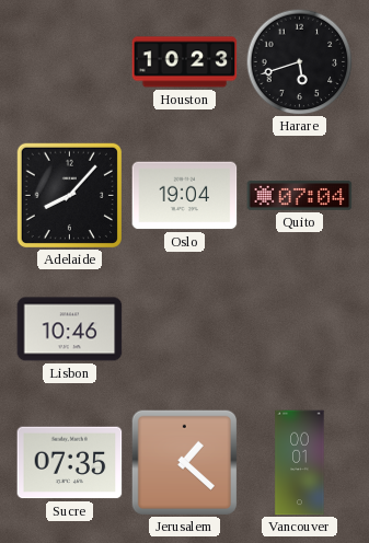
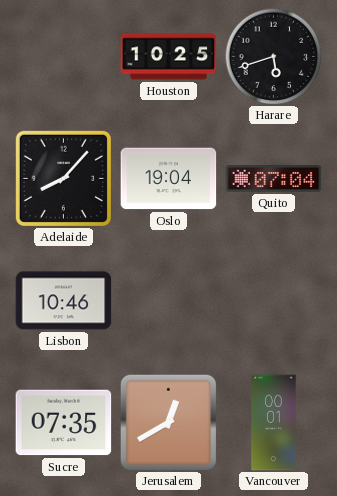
Houston: 10:23 -> 10:25
Jerusalem: 1:22 -> 12:40
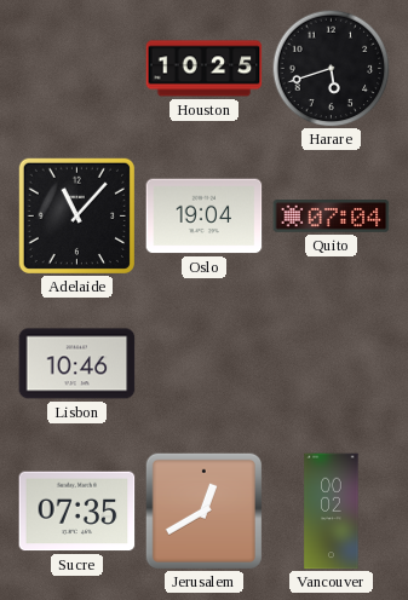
Adelaide: 8:07 -> 11:07
Vancouver: 00:01 -> 00:02
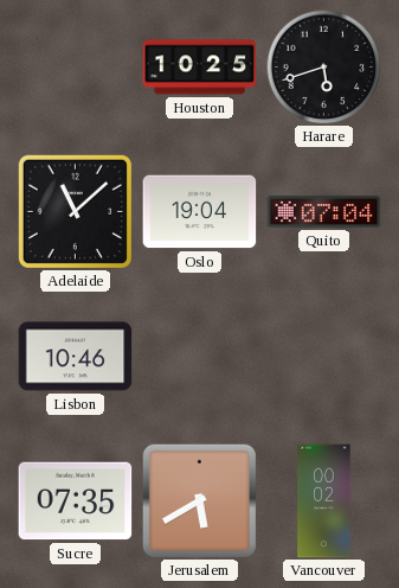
Adelaide: 11:07 -> 11:08
Jerusalem: 12:40 -> 5:40
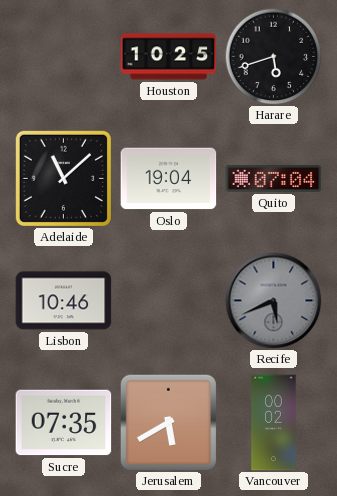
Recife: none -> 5:41
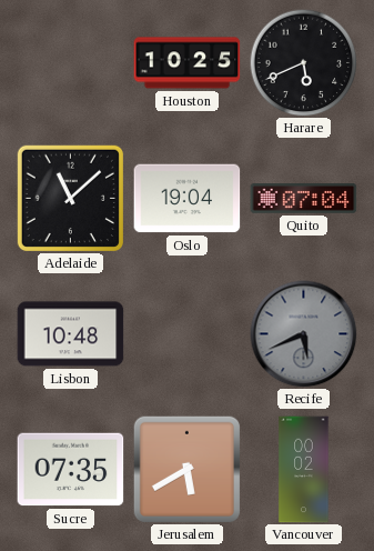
Harare: 5:42 -> 5:41
Lisbon: 10:46 -> 10:48
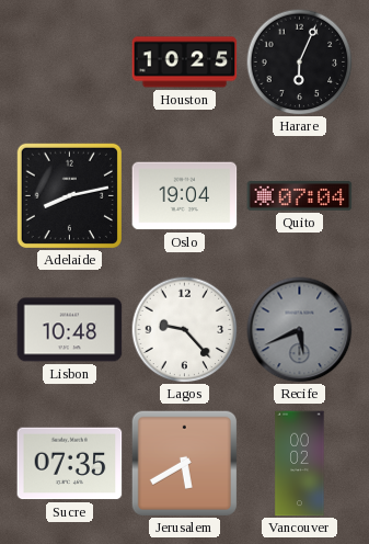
Harare: 5:41 -> 6:04
Adelaide: 11:08 -> 8:13
Lagos: none -> 9:23
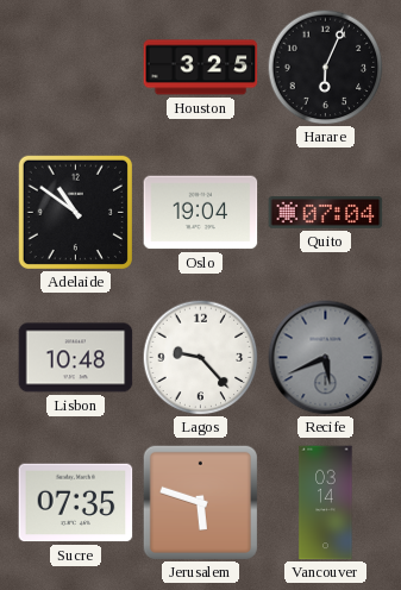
Houston: 10:25 -> 3:25
Adelaide: 8:13 -> 10:51
Jerusalem: 5:40 -> 5:48
Vancouver: 00:02 -> 03:14
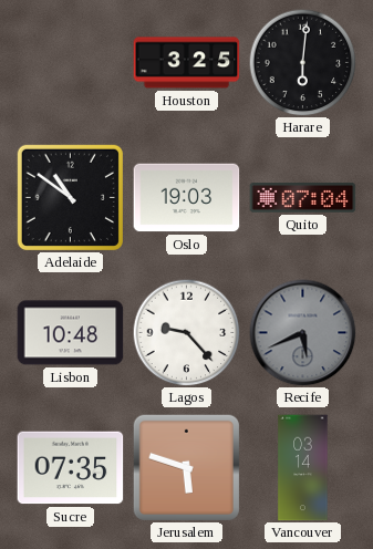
Harare: 6:04 -> 6:01
Oslo: 19:04 -> 19:03
